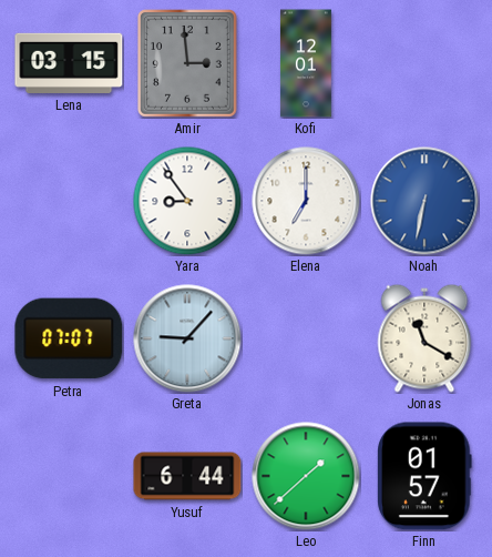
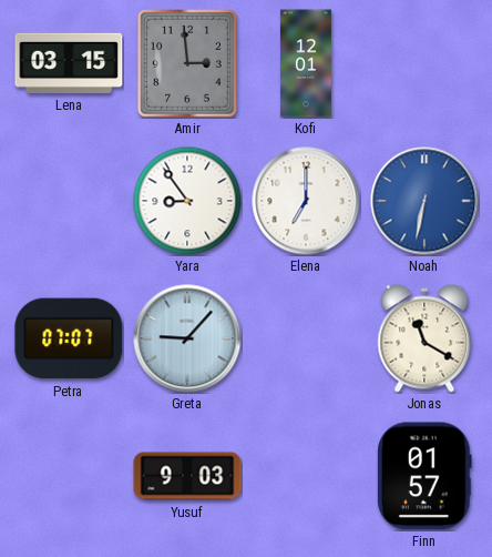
Yusuf: 6:44 -> 9:03
Leo: 1:38 -> none
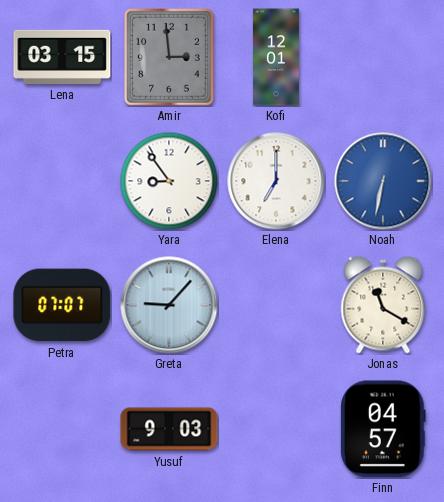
Finn: 01:57 -> 04:57
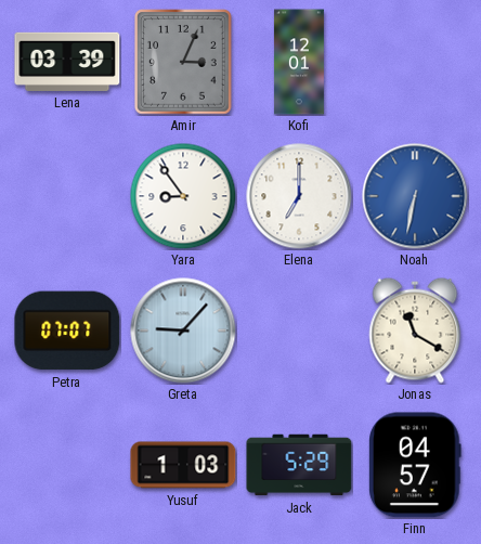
Lena: 03:15 -> 03:39
Amir: 2:59 -> 3:04
Yusuf: 9:03 -> 1:03
Jack: none -> 5:29
